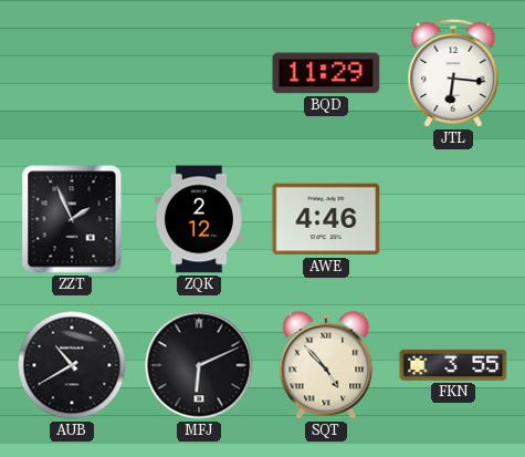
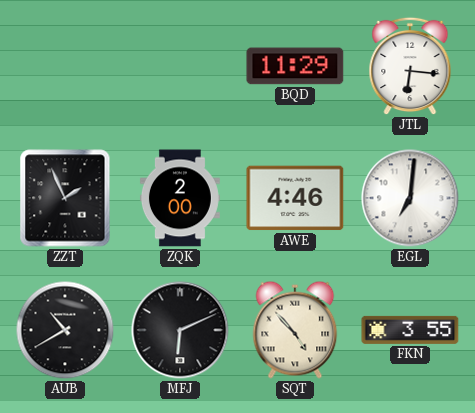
ZQK: 2:12 -> 2:00
EGL: none -> 7:01
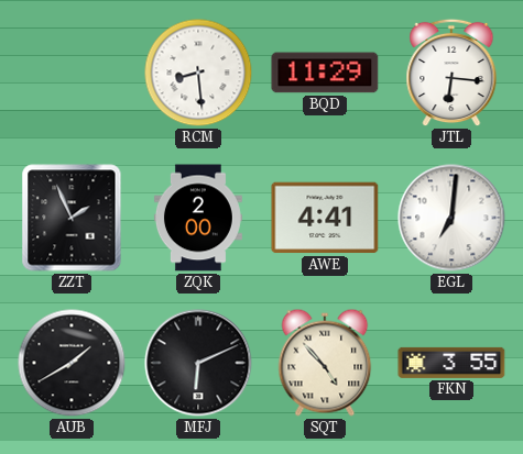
RCM: none -> 8:29
AWE: 4:46 -> 4:41
AUB: 10:40 -> 1:40
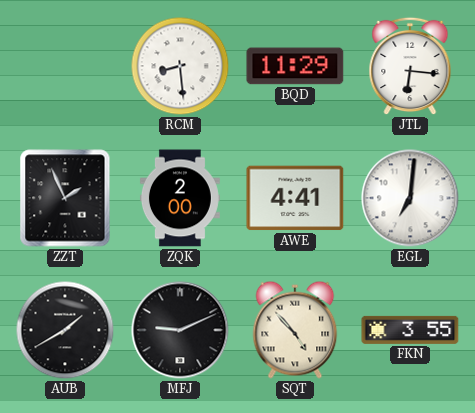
MFJ: 6:11 -> 9:11
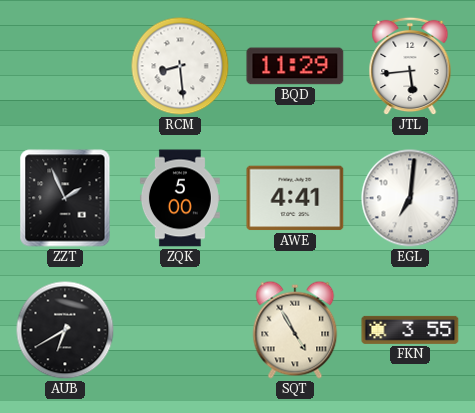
JTL: 6:16 -> 5:44
ZQK: 2:00 -> 5:00
AUB: 1:40 -> 6:40
MFJ: 9:11 -> none
SQT: 4:53 -> 4:55
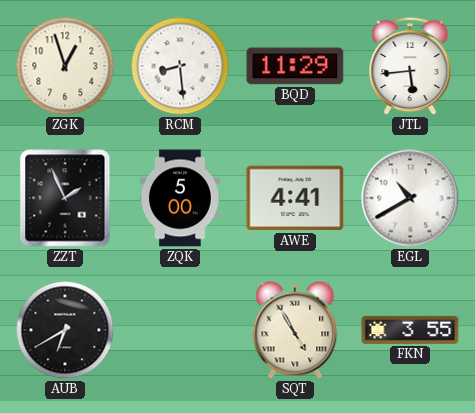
ZGK: none -> 12:57
EGL: 7:01 -> 10:40
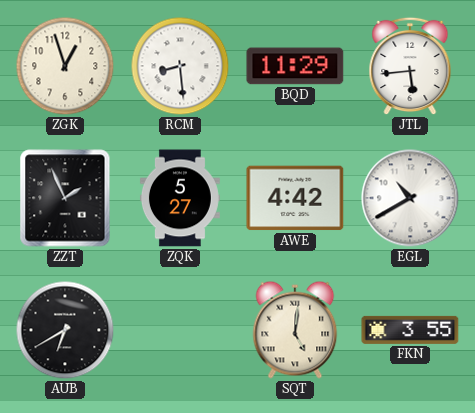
ZQK: 5:00 -> 5:27
AWE: 4:41 -> 4:42
SQT: 4:55 -> 5:01
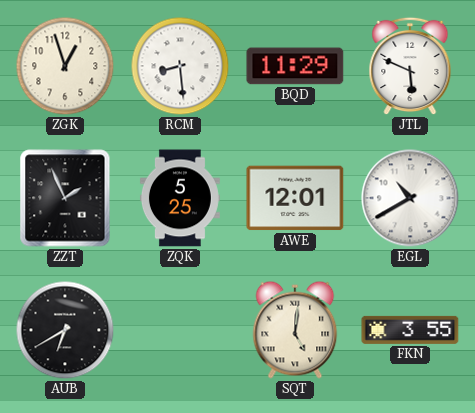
JTL: 5:44 -> 5:49
ZQK: 5:27 -> 5:25
AWE: 4:42 -> 12:01
